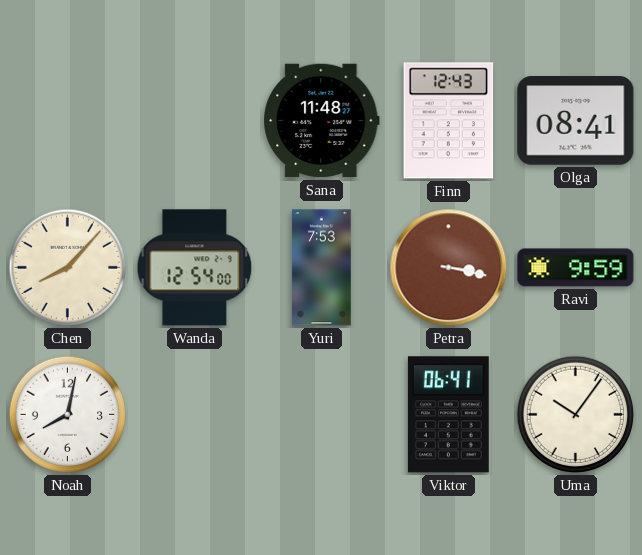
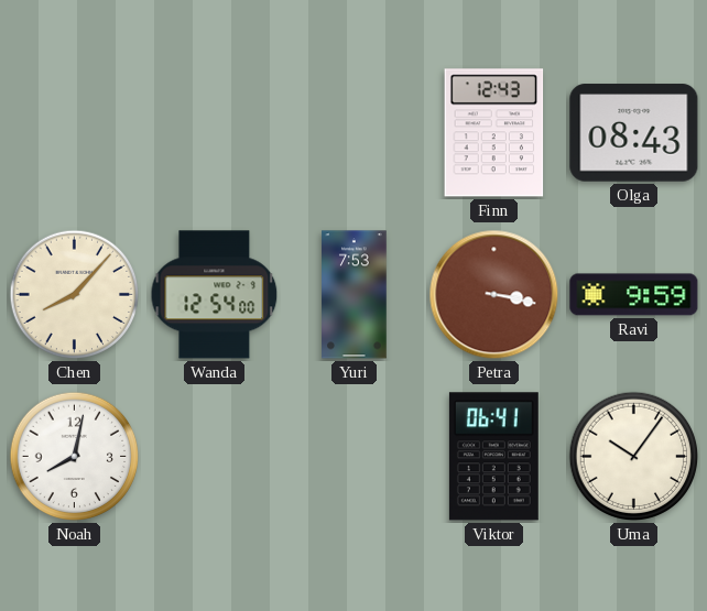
Sana: 11:48 -> none
Olga: 08:41 -> 08:43
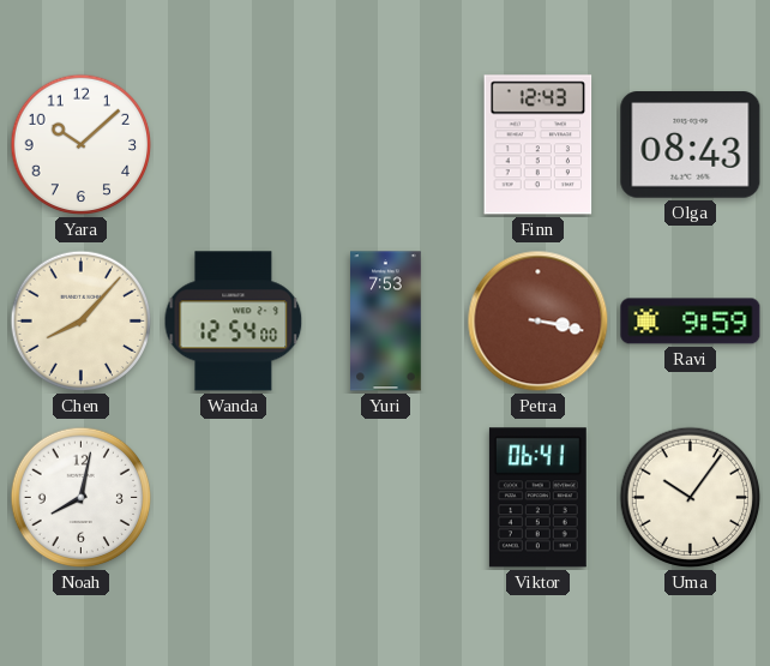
Yara: none -> 10:08
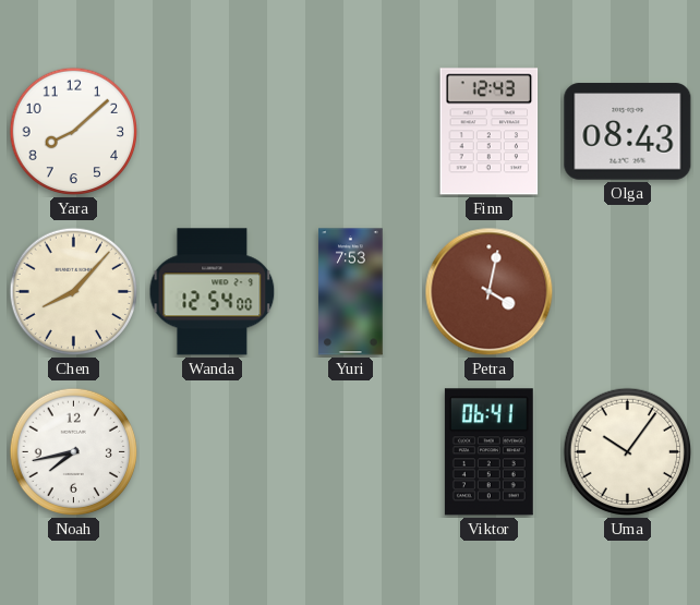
Yara: 10:08 -> 8:08
Petra: 3:17 -> 4:02
Ravi: 9:59 -> none
Noah: 8:02 -> 7:43
